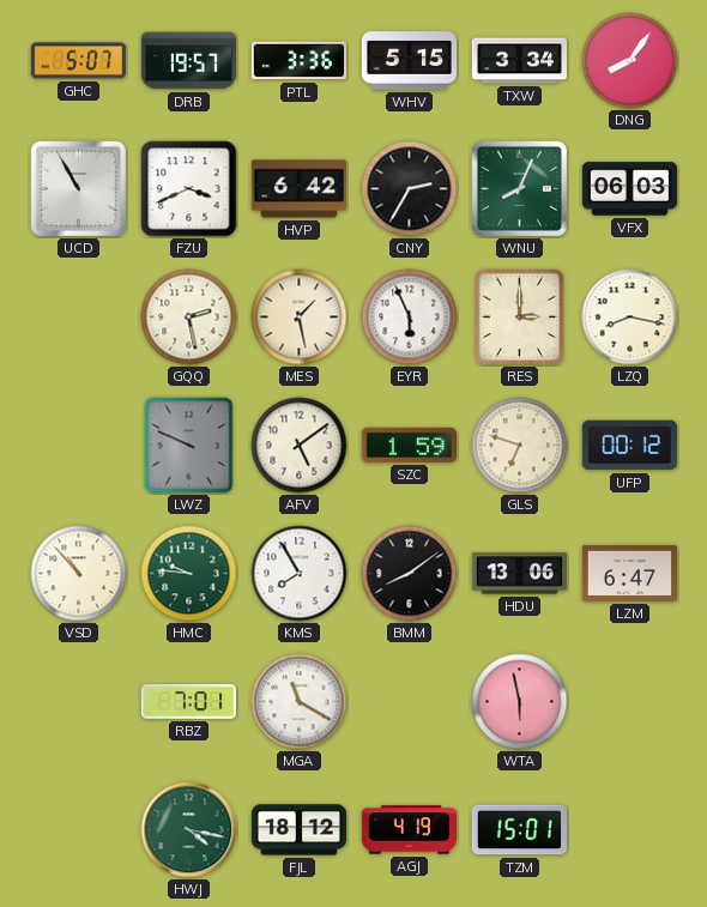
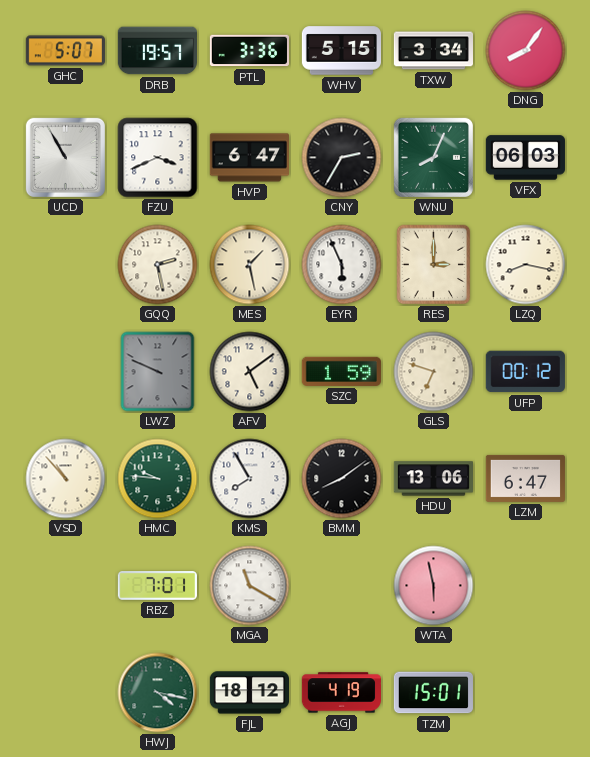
HVP: 6:42 -> 6:47
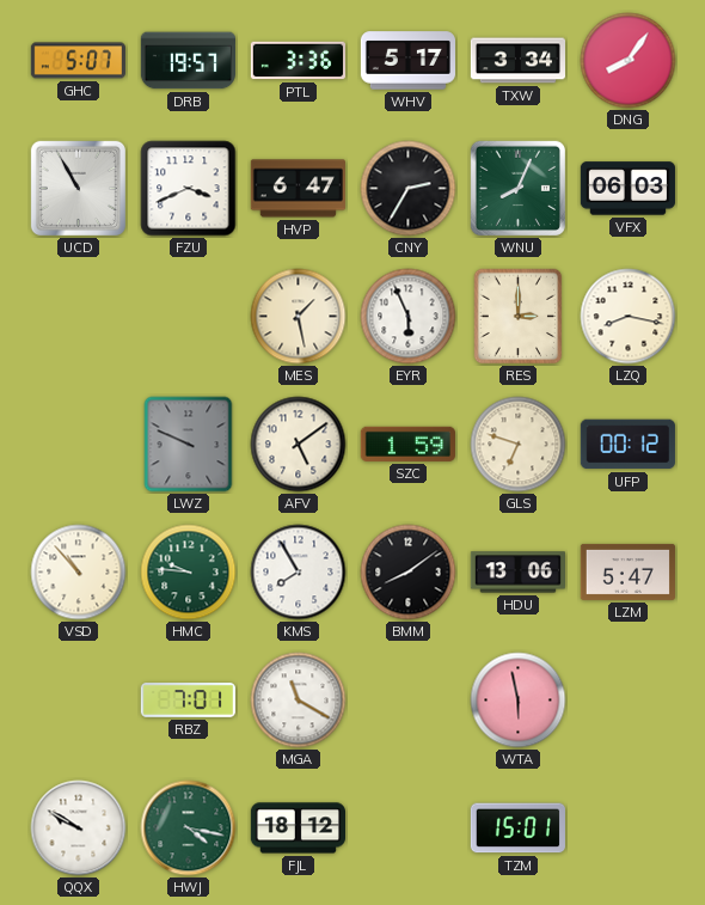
WHV: 5:15 -> 5:17
GQQ: 2:28 -> none
LZM: 6:47 -> 5:47
QQX: none -> 9:50
AGJ: 4:19 -> none
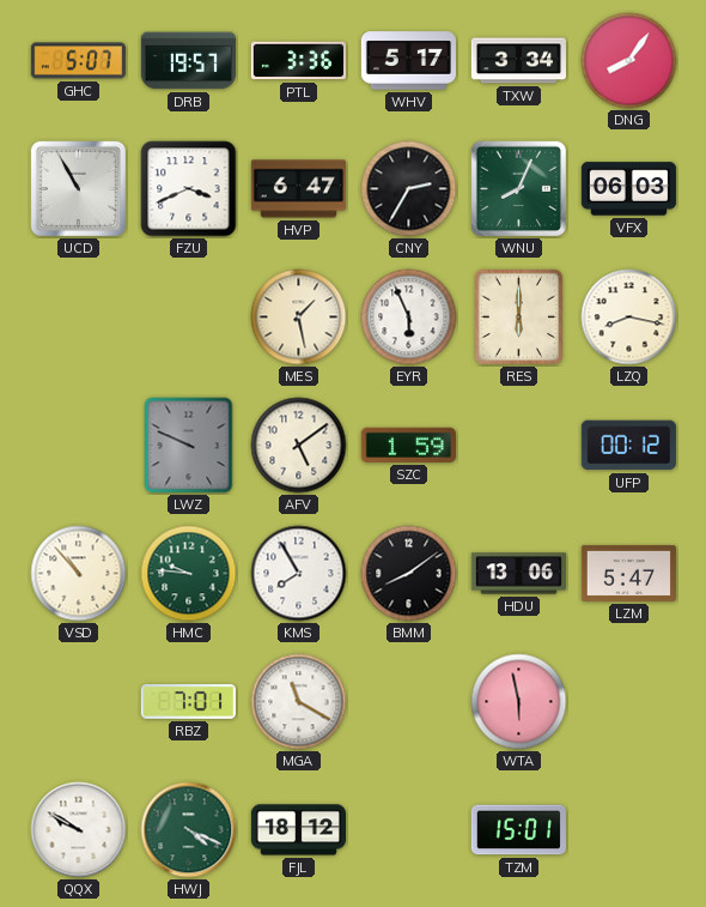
RES: 3:00 -> 6:00
GLS: 6:48 -> none
HWJ: 4:17 -> 4:19
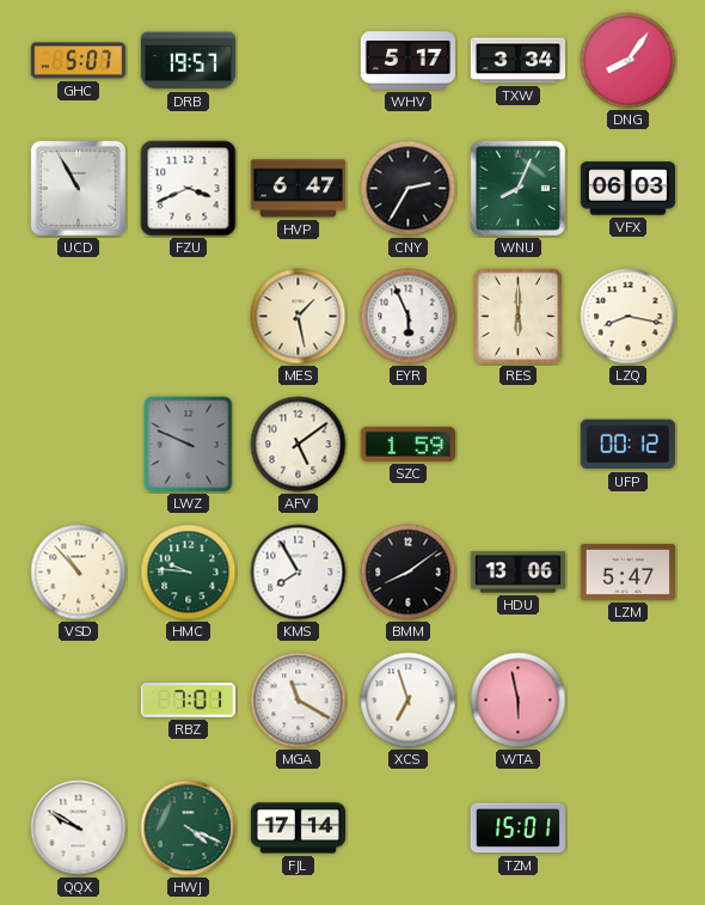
PTL: 3:36 -> none
XCS: none -> 6:57
FJL: 18:12 -> 17:14
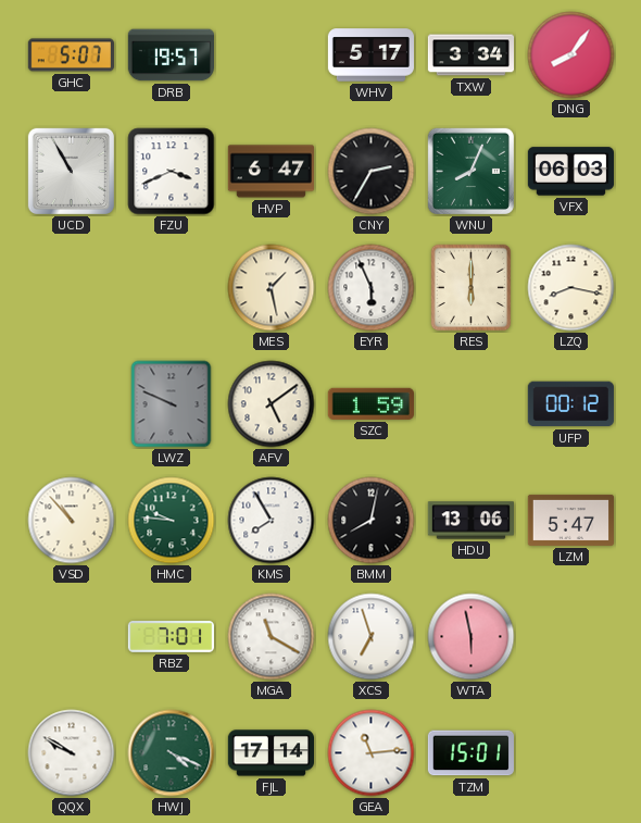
BMM: 8:09 -> 8:02
GEA: none -> 11:14
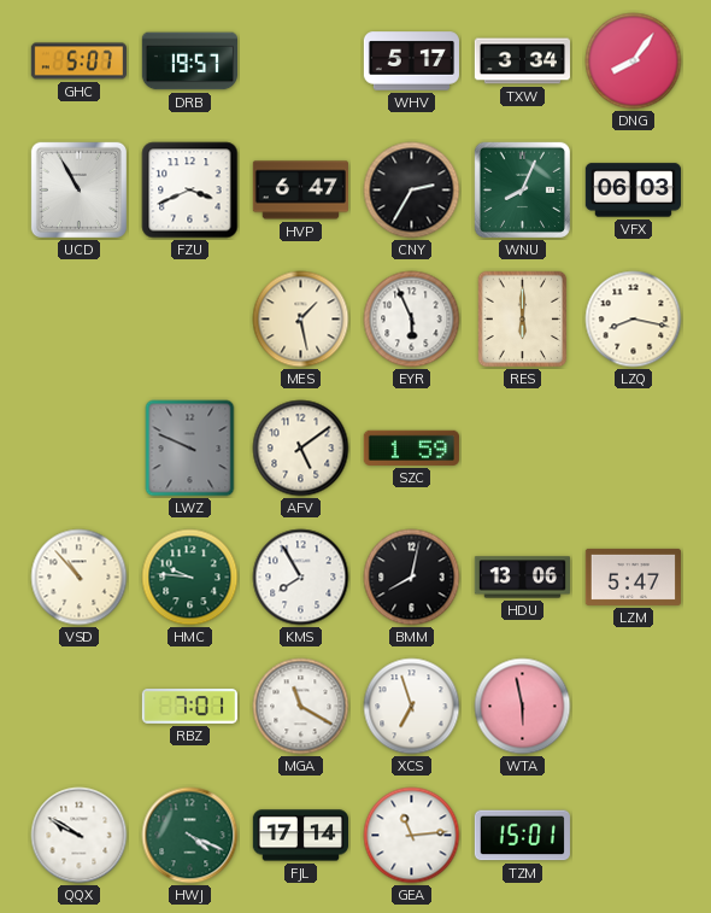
UFP: 00:12 -> none
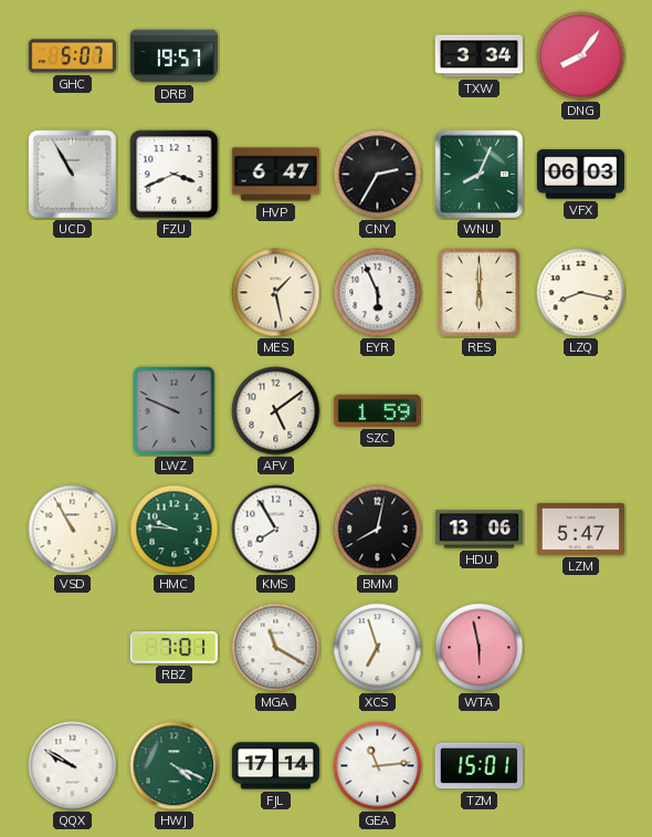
WHV: 5:17 -> none
VSD: 10:53 -> 10:55
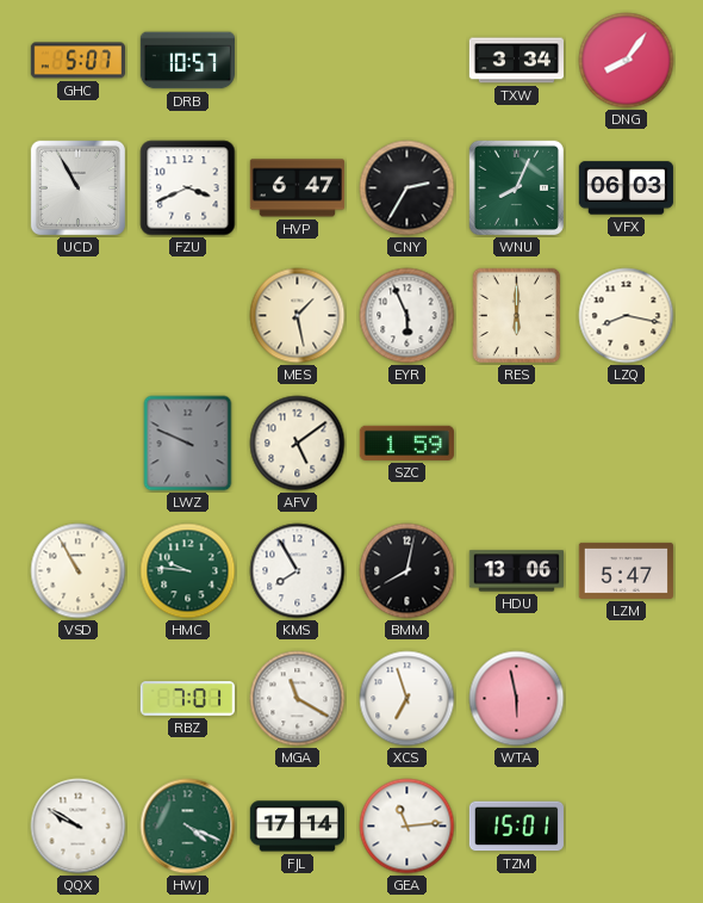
DRB: 19:57 -> 10:57
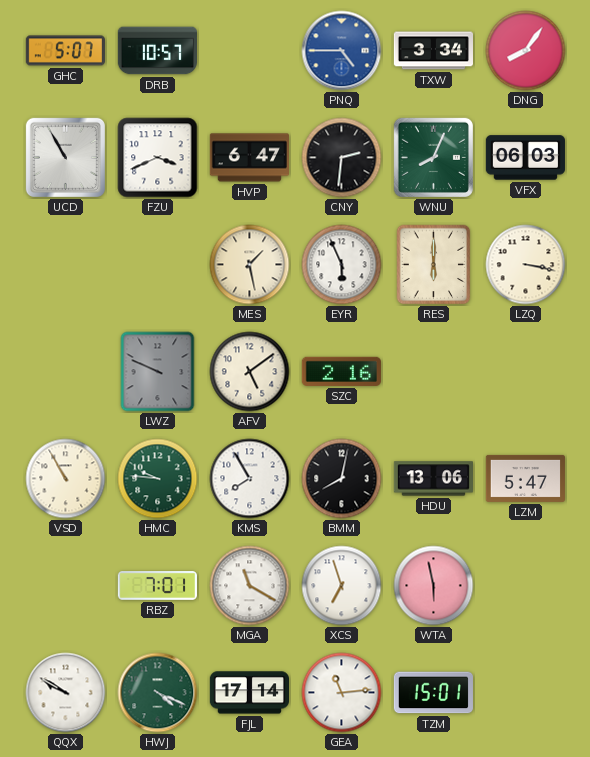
PNQ: none -> 4:45
CNY: 2:35 -> 2:31
LZQ: 8:17 -> 3:17
SZC: 1:59 -> 2:16
